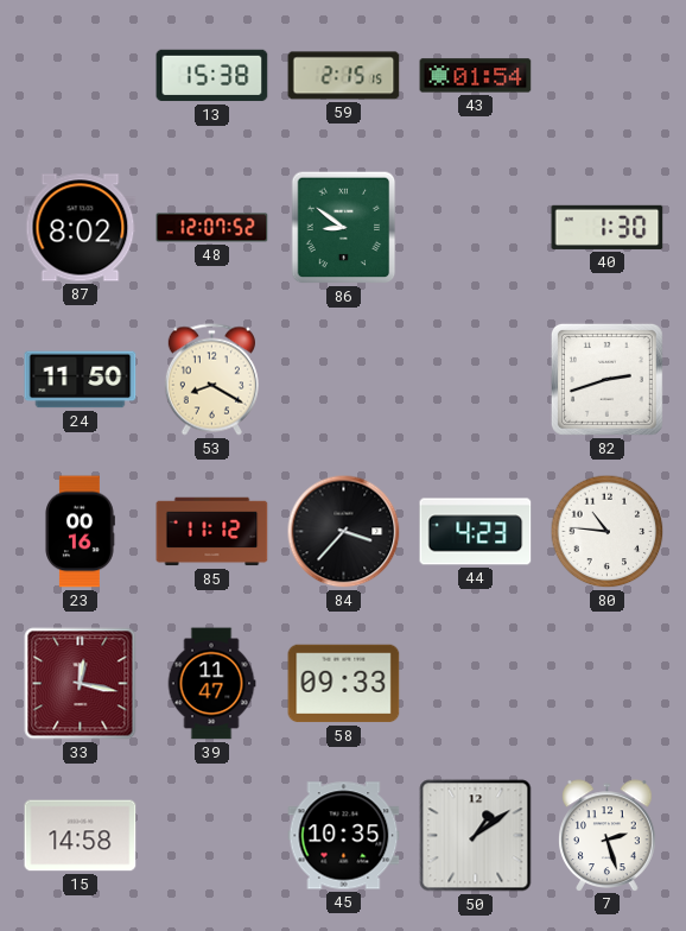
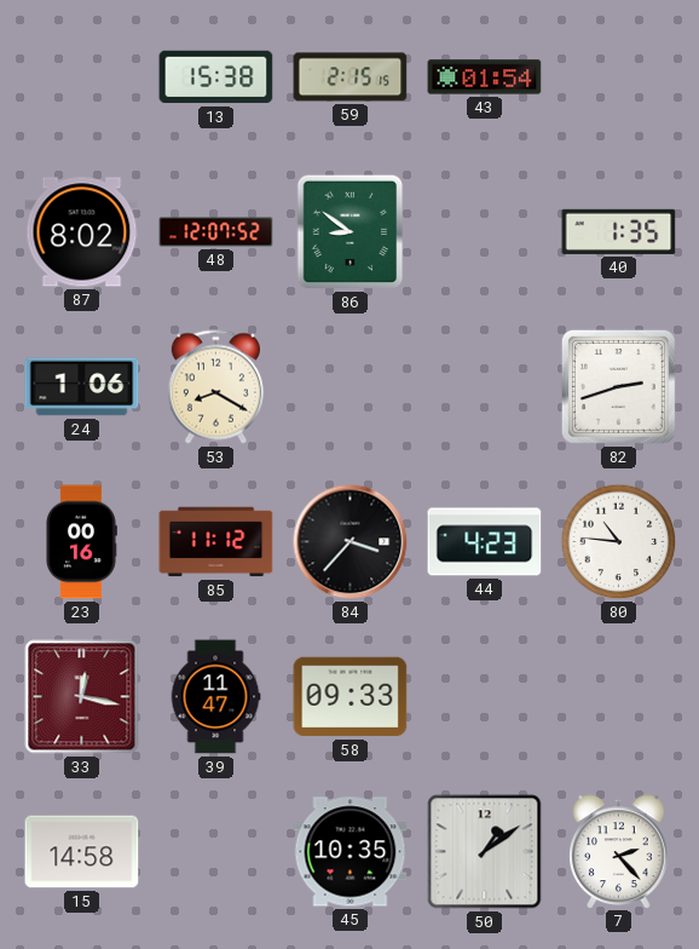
40: 1:30 -> 1:35
24: 11:50 -> 1:06
7: 2:27 -> 2:23
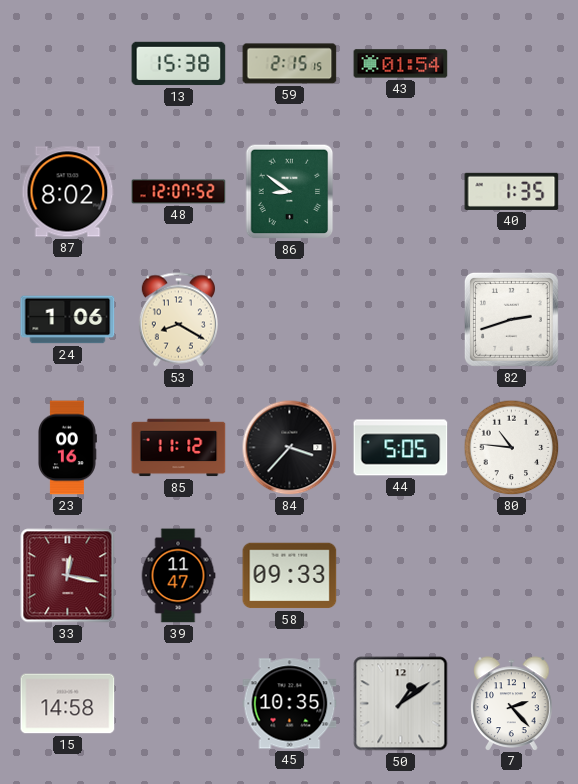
44: 4:23 -> 5:05
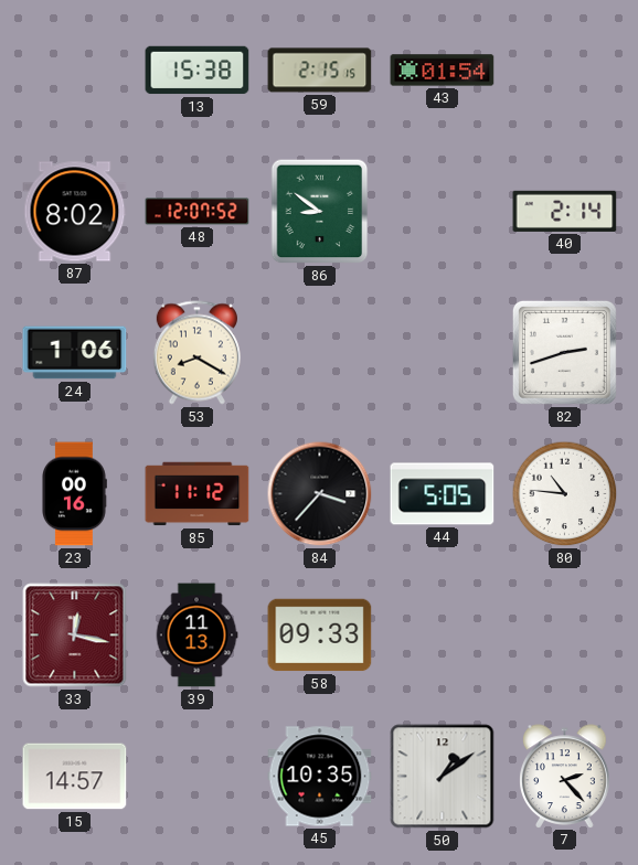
40: 1:35 -> 2:14
39: 11:47 -> 11:13
15: 14:58 -> 14:57
